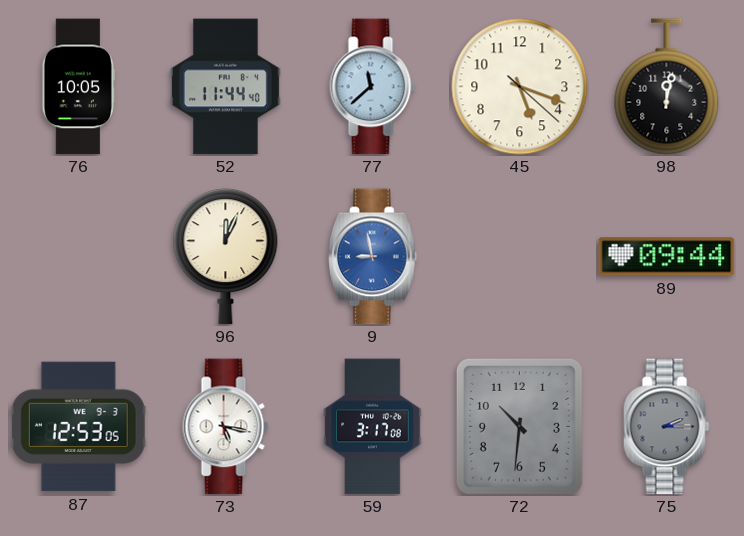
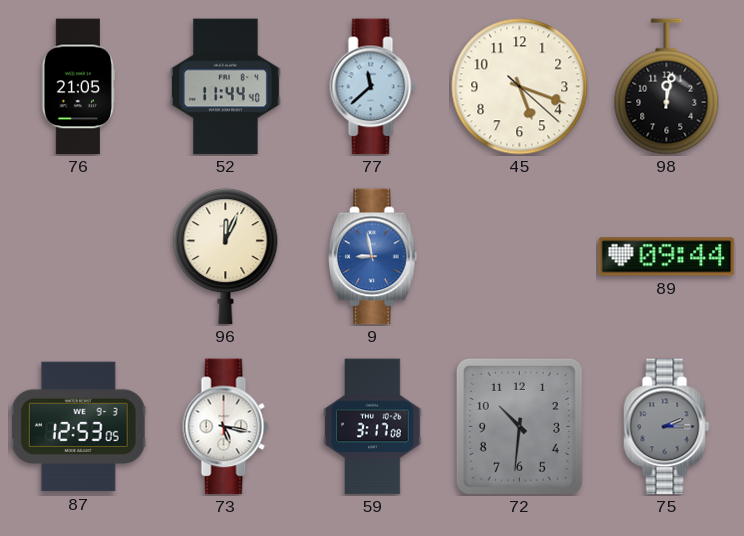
76: 10:05 -> 21:05
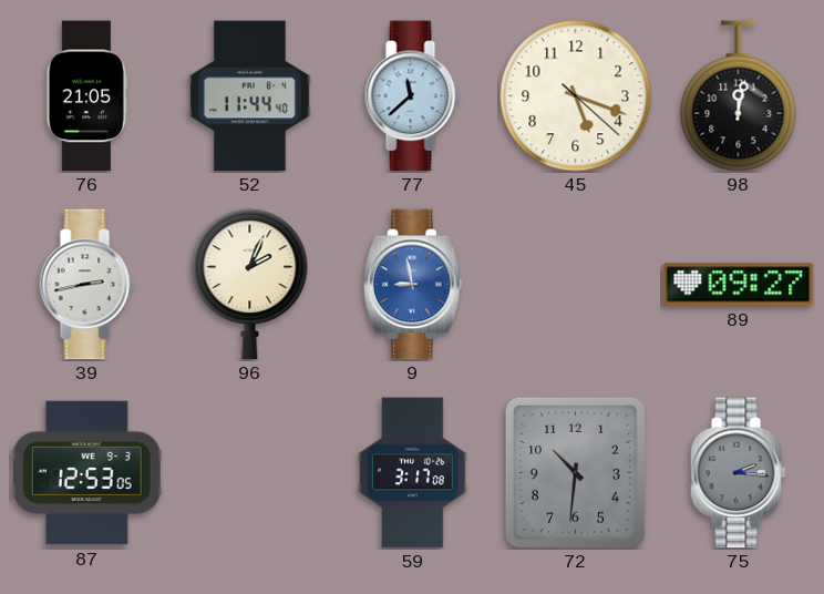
39: none -> 2:43
96: 12:04 -> 2:04
89: 09:44 -> 09:27
73: 5:17 -> none
75: 2:15 -> 2:16
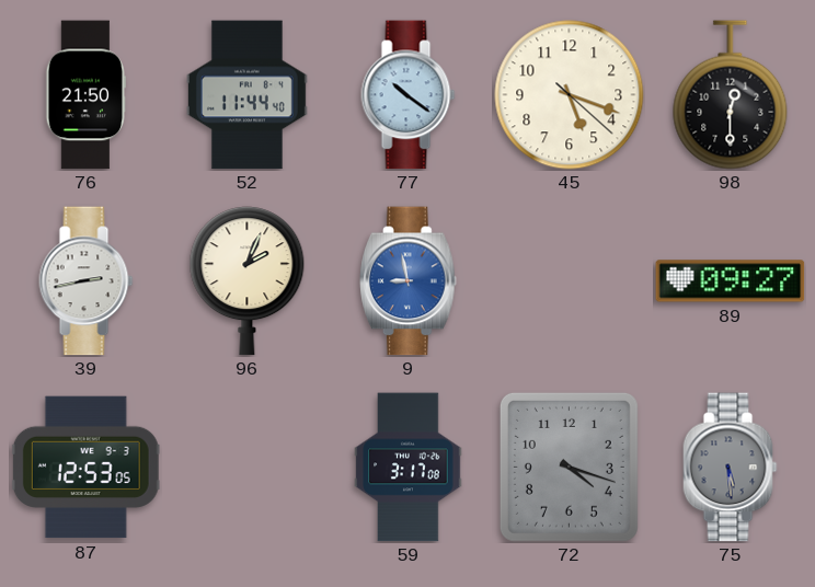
76: 21:05 -> 21:50
77: 11:38 -> 10:21
98: 12:02 -> 12:30
72: 10:31 -> 4:18
75: 2:16 -> 5:29
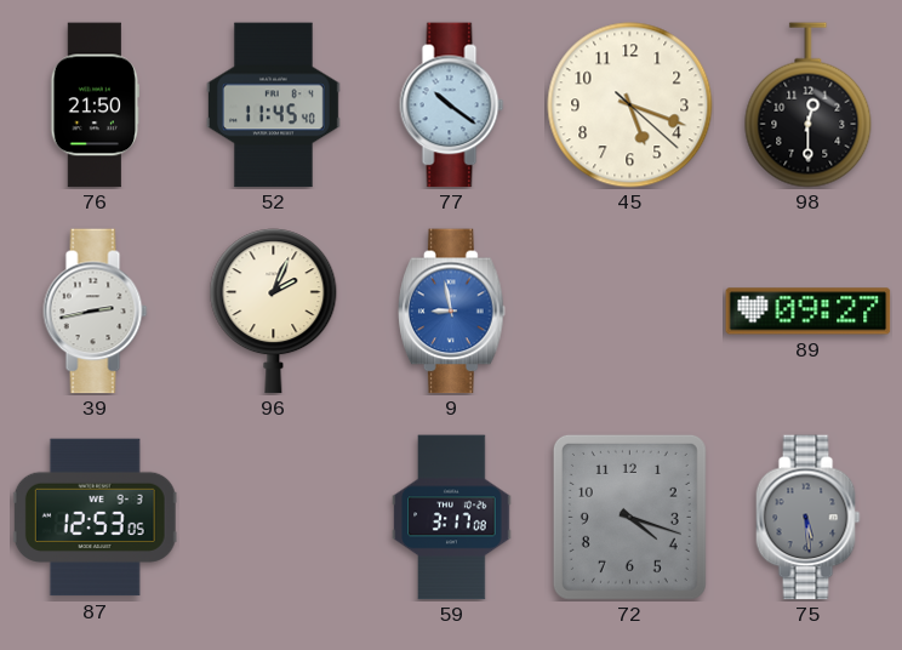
52: 11:44 -> 11:45
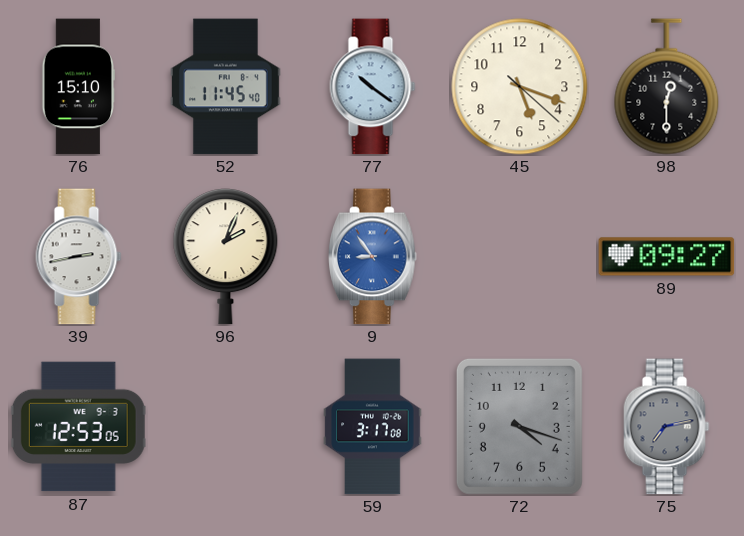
76: 21:50 -> 15:10
9: 8:58 -> 8:54
75: 5:29 -> 7:13
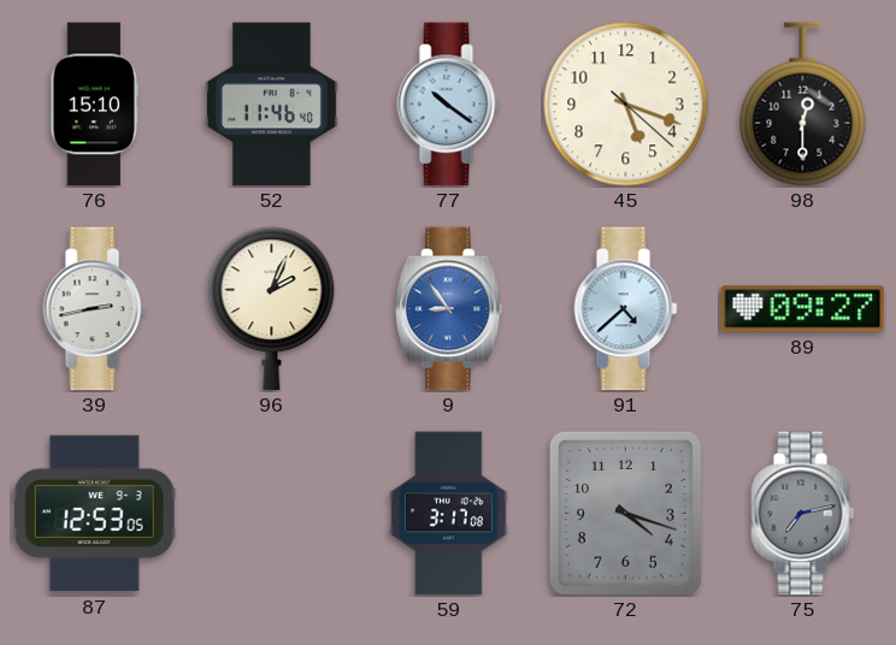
52: 11:45 -> 11:46
91: none -> 4:38
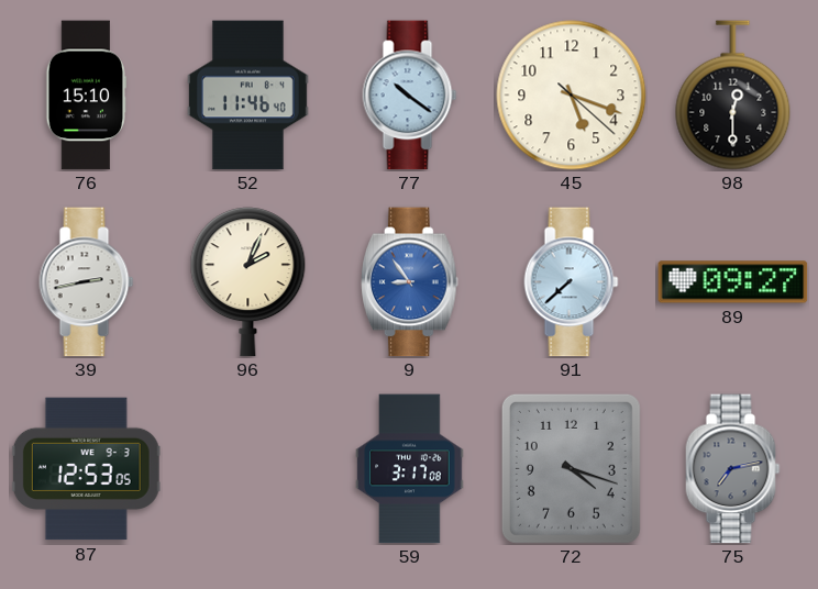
91: 4:38 -> 7:38
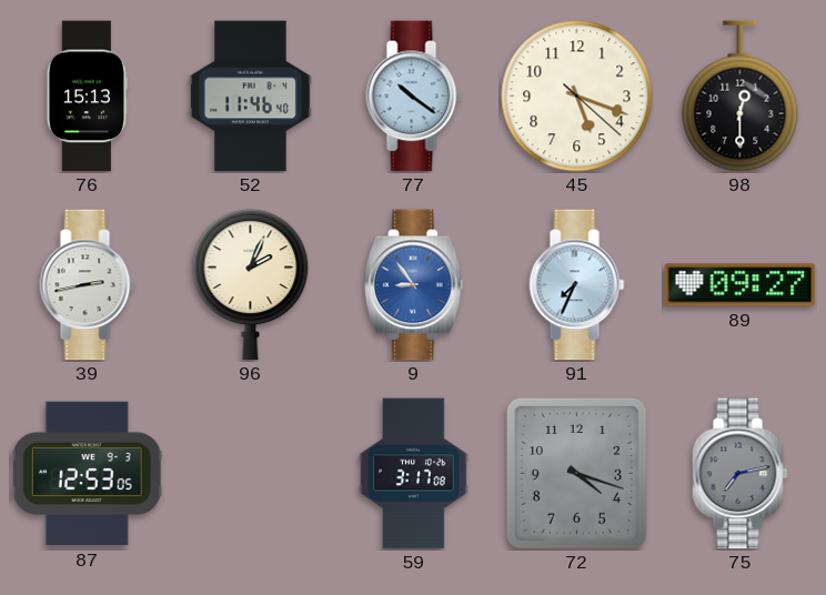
76: 15:10 -> 15:13
91: 7:38 -> 7:34
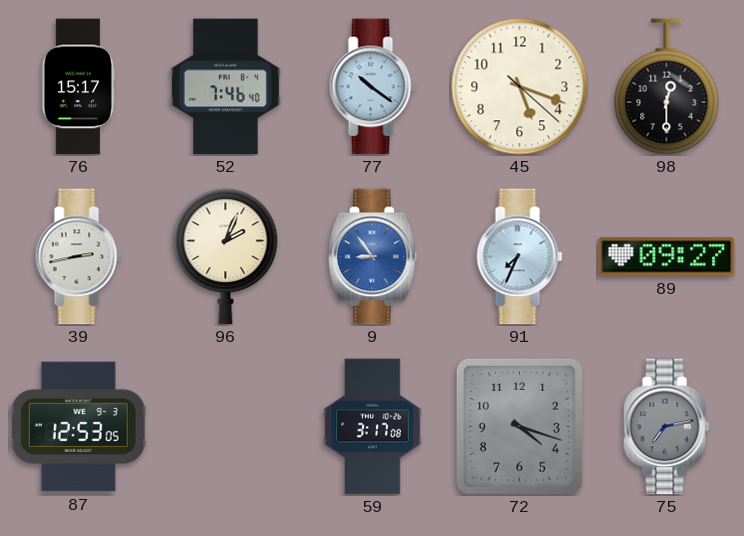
76: 15:13 -> 15:17
52: 11:46 -> 7:46
